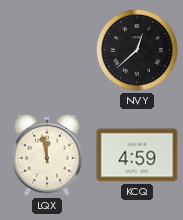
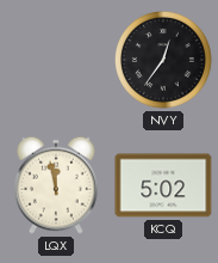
NVY: 12:38 -> 12:36
KCQ: 4:59 -> 5:02
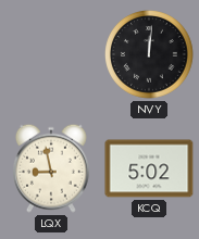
NVY: 12:36 -> 12:01
LQX: 11:58 -> 8:58
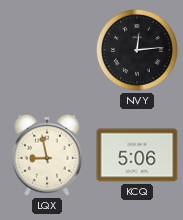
NVY: 12:01 -> 12:14
KCQ: 5:02 -> 5:06
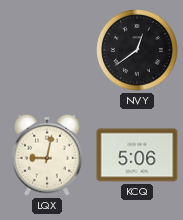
NVY: 12:14 -> 12:39
LQX: 8:58 -> 9:02
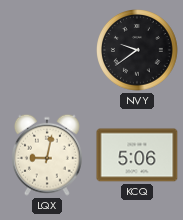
NVY: 12:39 -> 9:39
